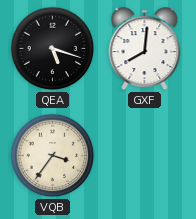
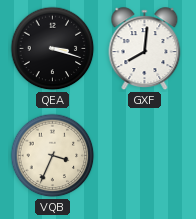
QEA: 5:18 -> 3:18
VQB: 3:36 -> 3:34
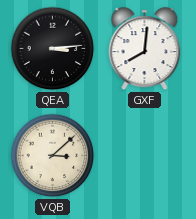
QEA: 3:18 -> 3:14
VQB: 3:34 -> 3:08
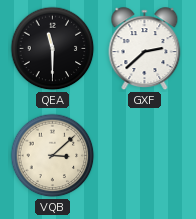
QEA: 3:14 -> 11:30
GXF: 8:01 -> 2:38
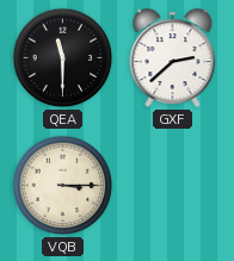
VQB: 3:08 -> 3:15
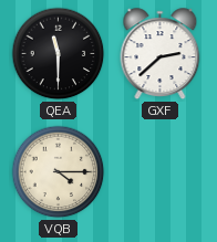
VQB: 3:15 -> 4:15
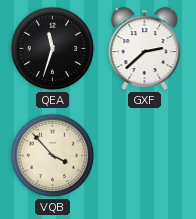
QEA: 11:30 -> 11:33
VQB: 4:15 -> 3:53
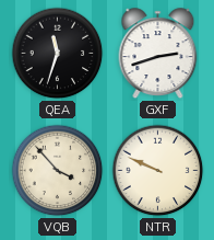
GXF: 2:38 -> 2:42
NTR: none -> 9:49
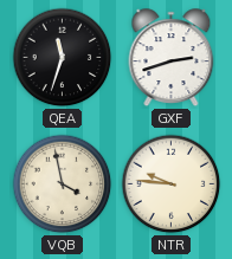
VQB: 3:53 -> 3:58
NTR: 9:49 -> 9:46
